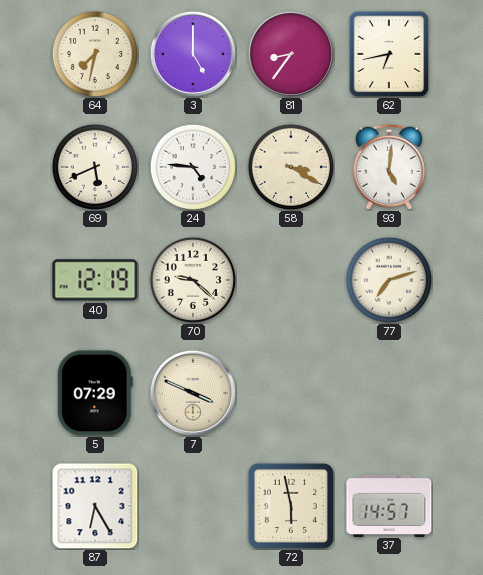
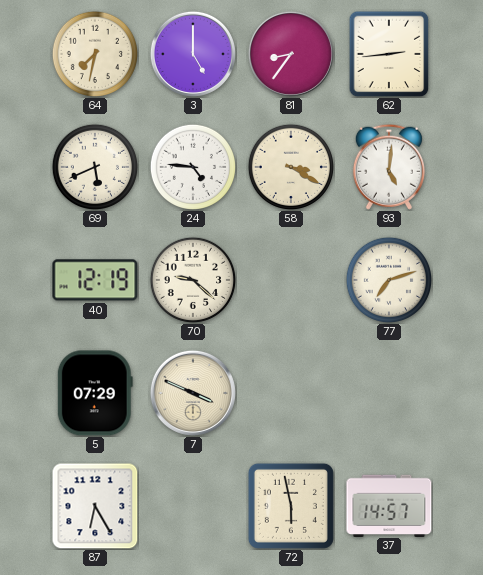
62: 6:43 -> 2:44
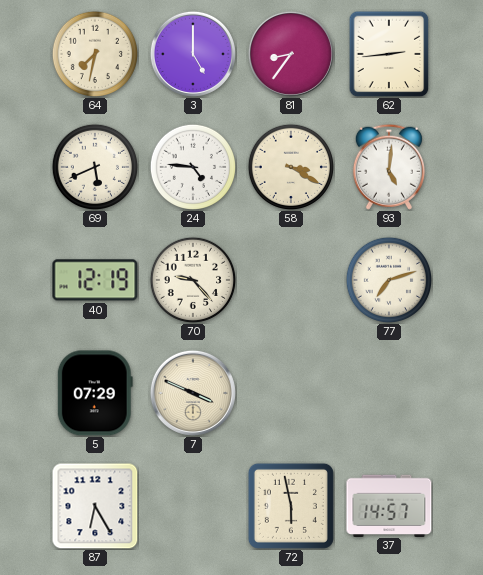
70: 9:22 -> 9:23
